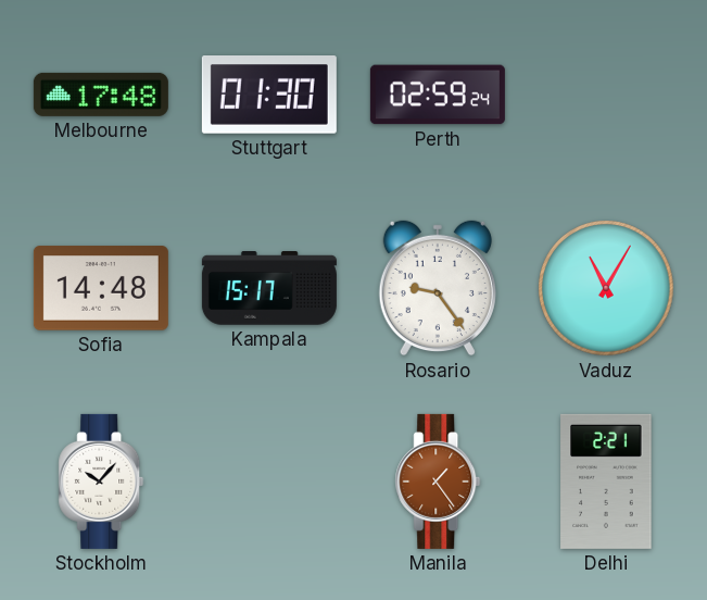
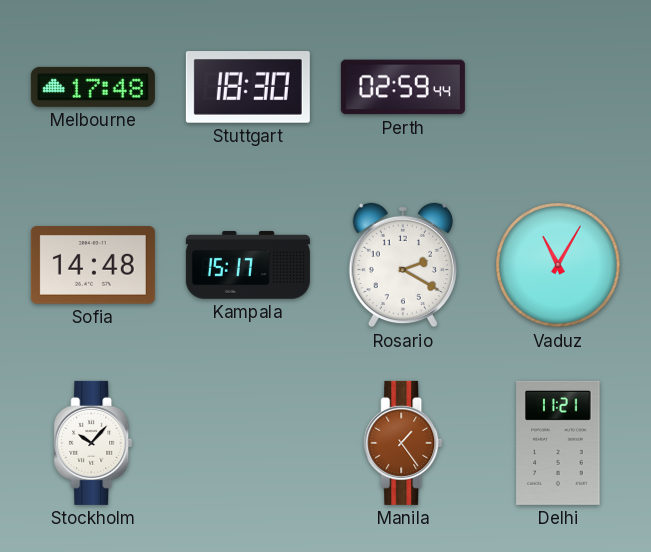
Stuttgart: 01:30 -> 18:30
Perth: 02:59:24 -> 02:59:44
Rosario: 9:24 -> 2:20
Delhi: 2:21 -> 11:21
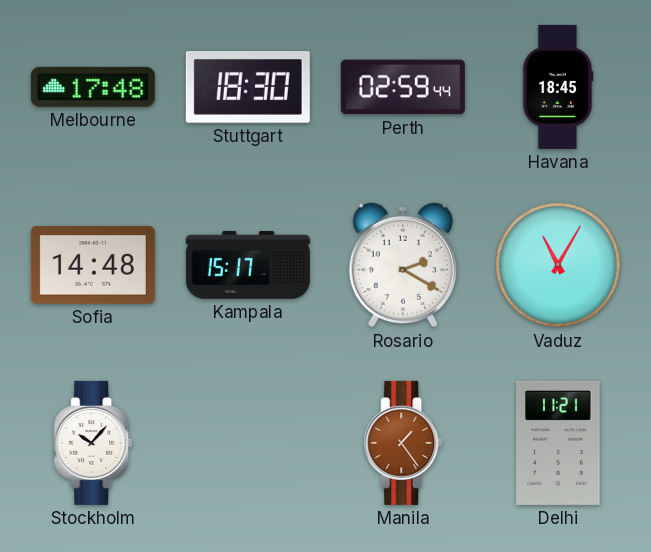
Havana: none -> 18:45
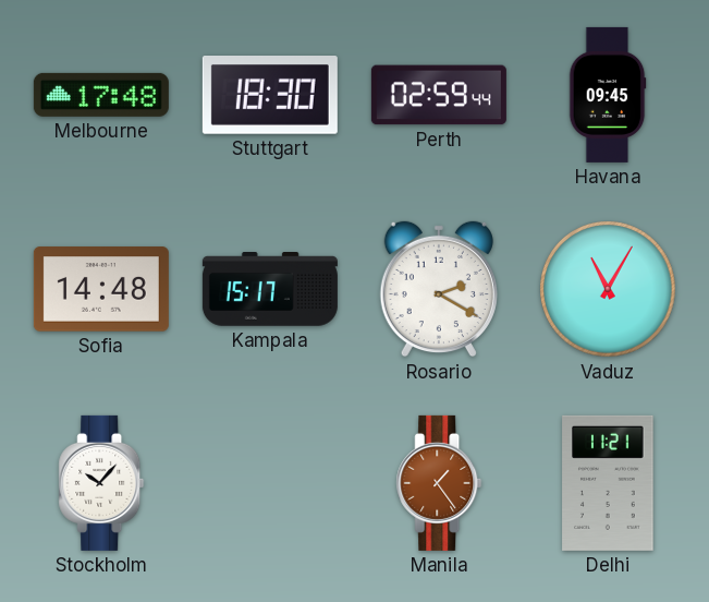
Havana: 18:45 -> 09:45
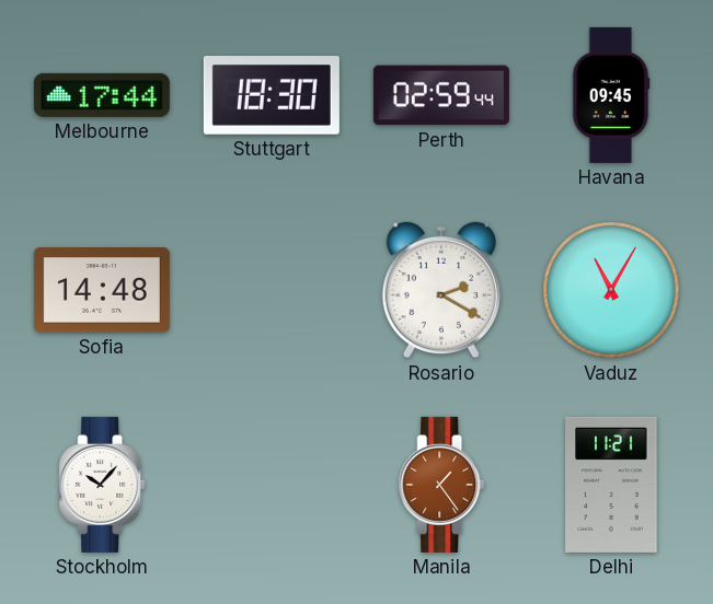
Melbourne: 17:48 -> 17:44
Kampala: 15:17 -> none
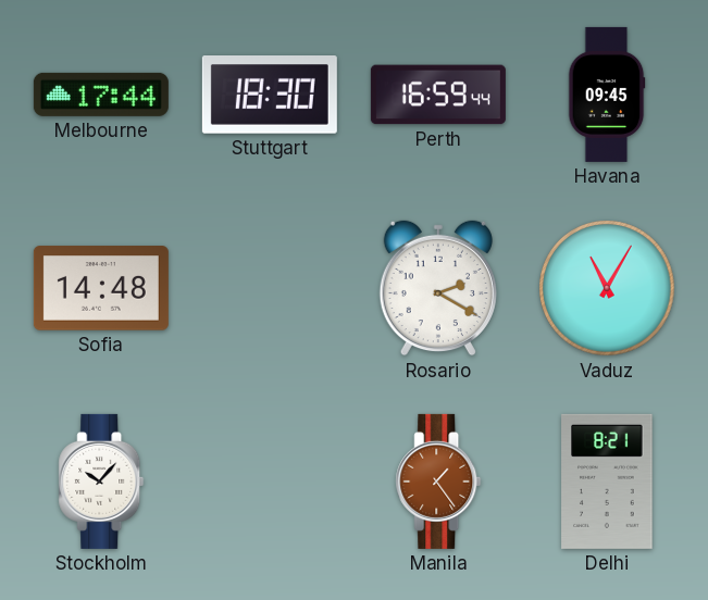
Perth: 02:59 -> 16:59
Delhi: 11:21 -> 8:21
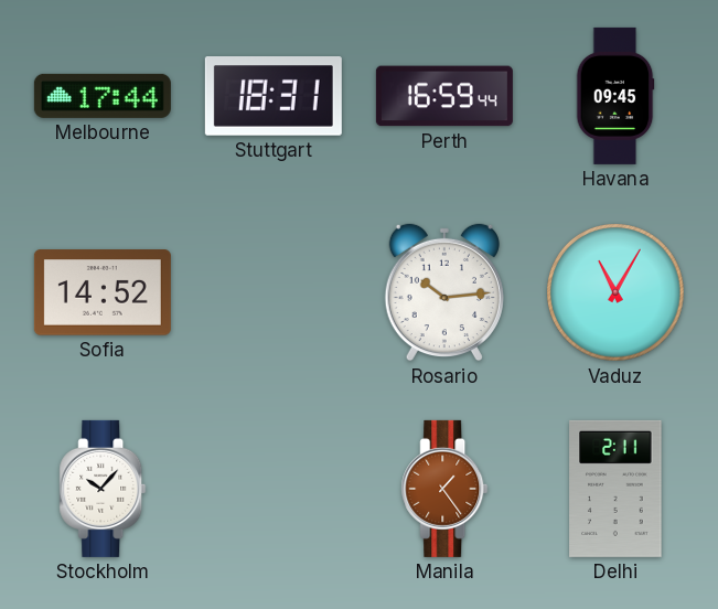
Stuttgart: 18:30 -> 18:31
Sofia: 14:48 -> 14:52
Rosario: 2:20 -> 10:14
Delhi: 8:21 -> 2:11
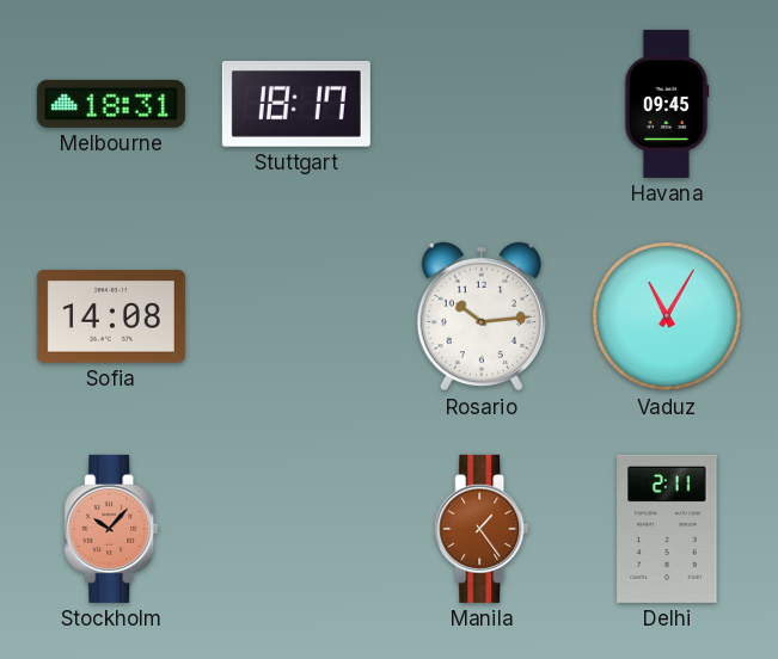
Melbourne: 17:44 -> 18:31
Stuttgart: 18:31 -> 18:17
Perth: 16:59 -> none
Sofia: 14:52 -> 14:08
Stockholm dial: white -> salmon
